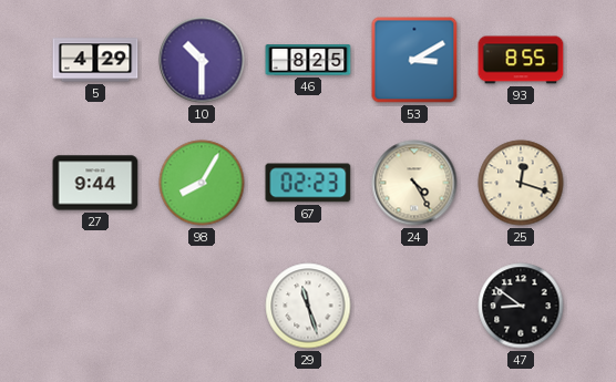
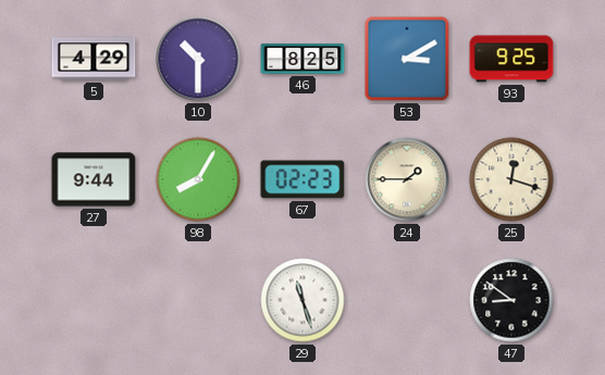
93: 8:55 -> 9:25
24: 4:25 -> 1:45
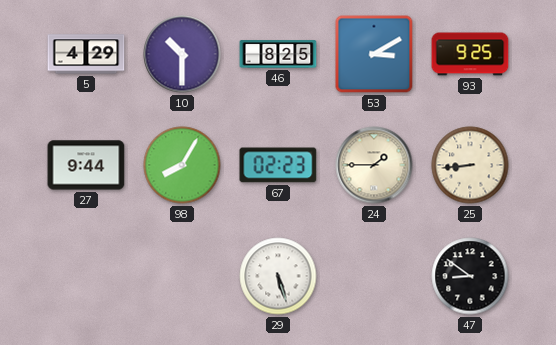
25: 12:18 -> 8:44
29: 11:27 -> 5:27
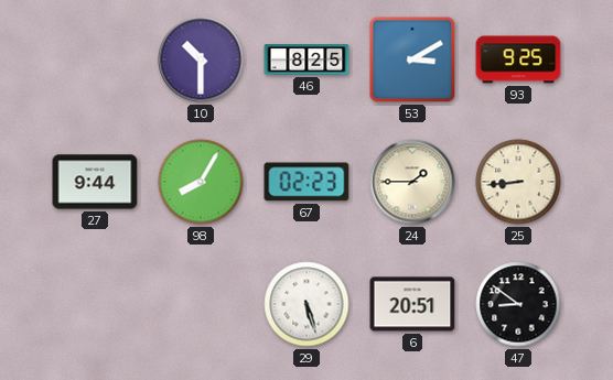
5: 4:29 -> none
6: none -> 20:51
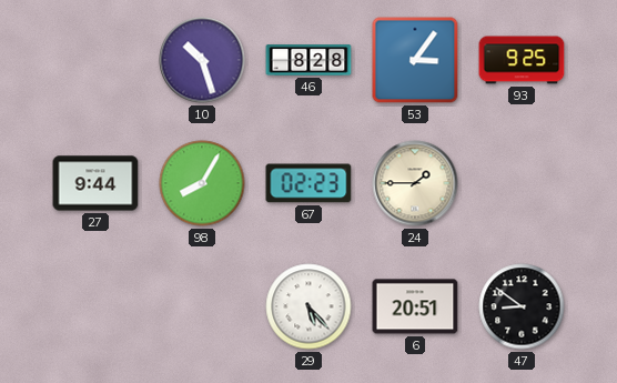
10: 10:30 -> 10:27
46: 8:25 -> 8:28
53: 3:10 -> 3:06
25: 8:44 -> none
29: 5:27 -> 5:23
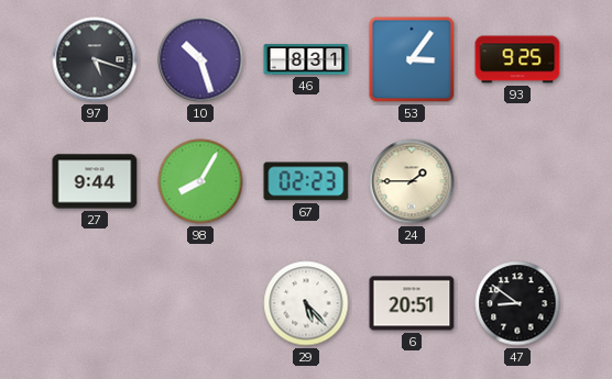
97: none -> 5:18
46: 8:28 -> 8:31
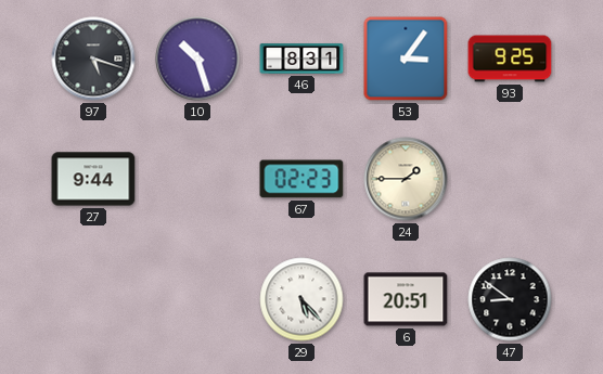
98: 8:05 -> none
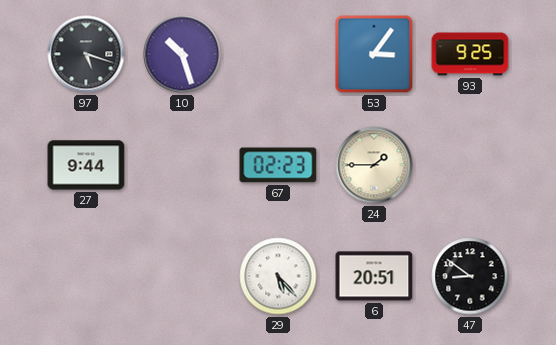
46: 8:31 -> none
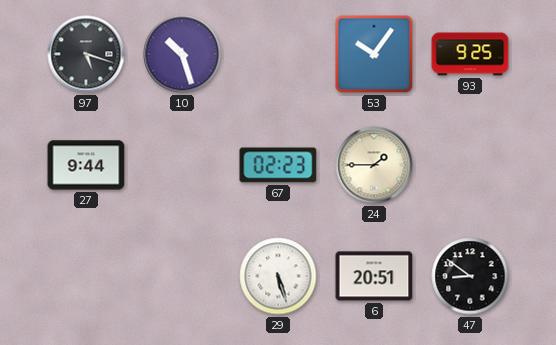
53: 3:06 -> 10:06
29: 5:23 -> 5:27
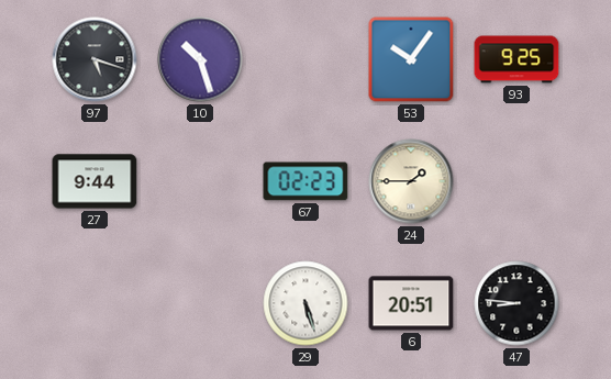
47: 8:51 -> 8:46
